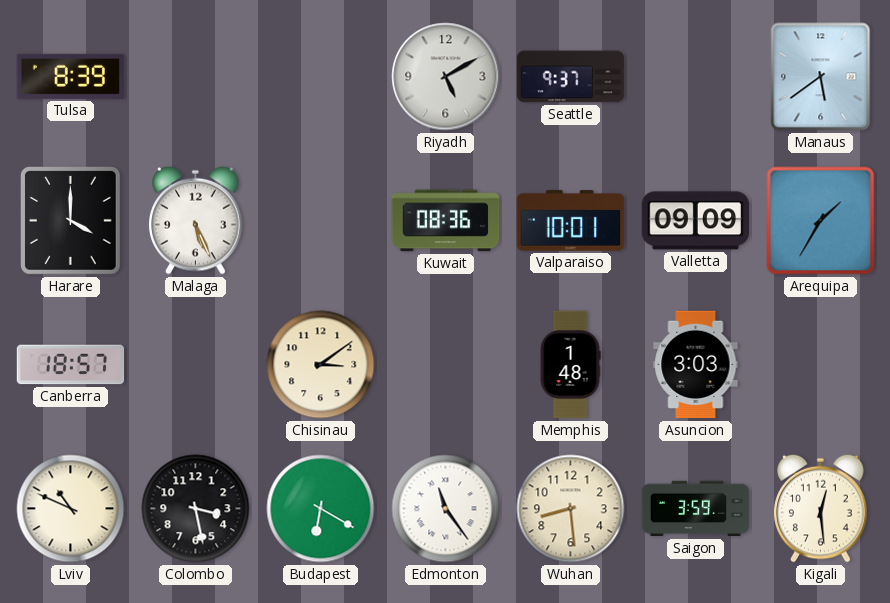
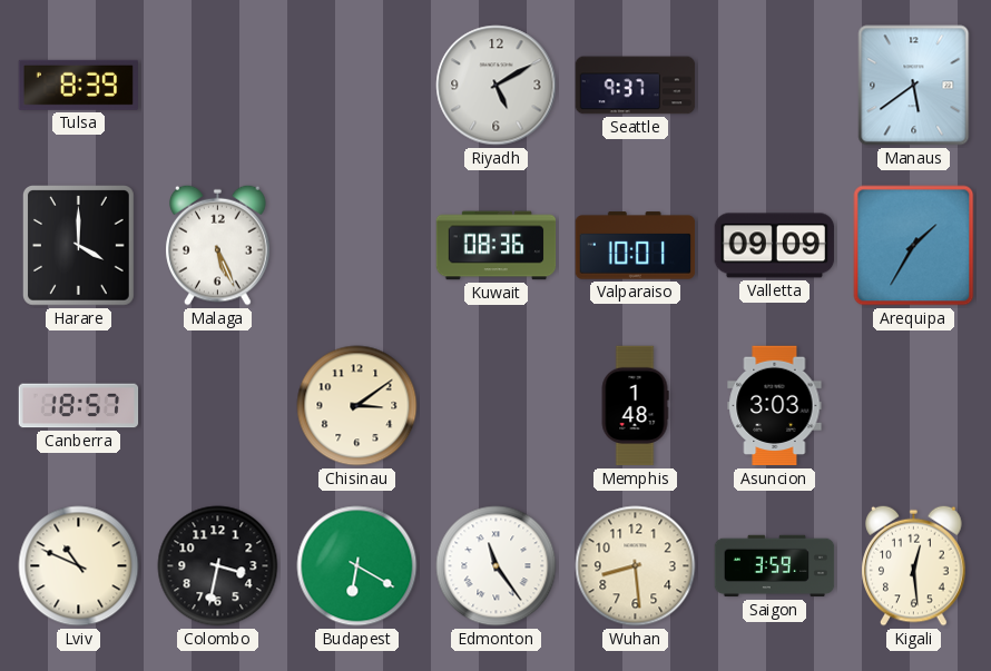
Colombo: 3:28 -> 3:32
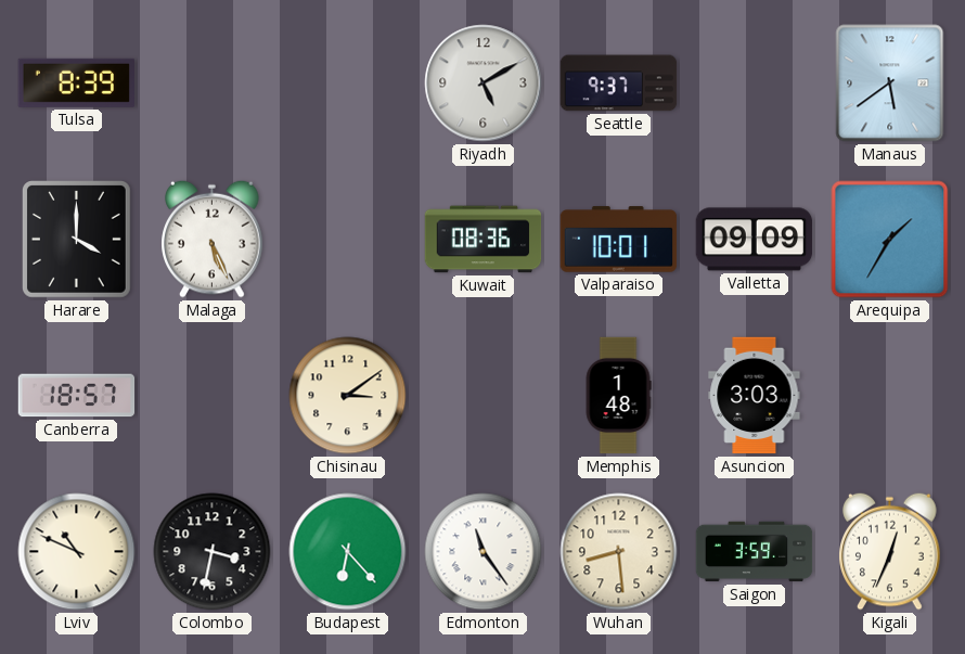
Budapest: 6:20 -> 6:23
Kigali: 12:29 -> 12:34
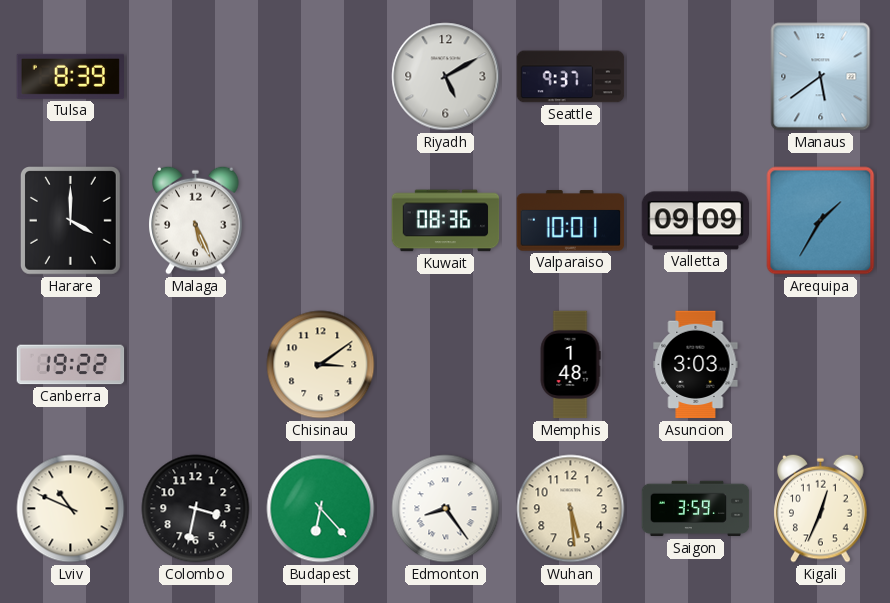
Canberra: 18:57 -> 19:22
Edmonton: 11:24 -> 8:24
Wuhan: 8:29 -> 5:29
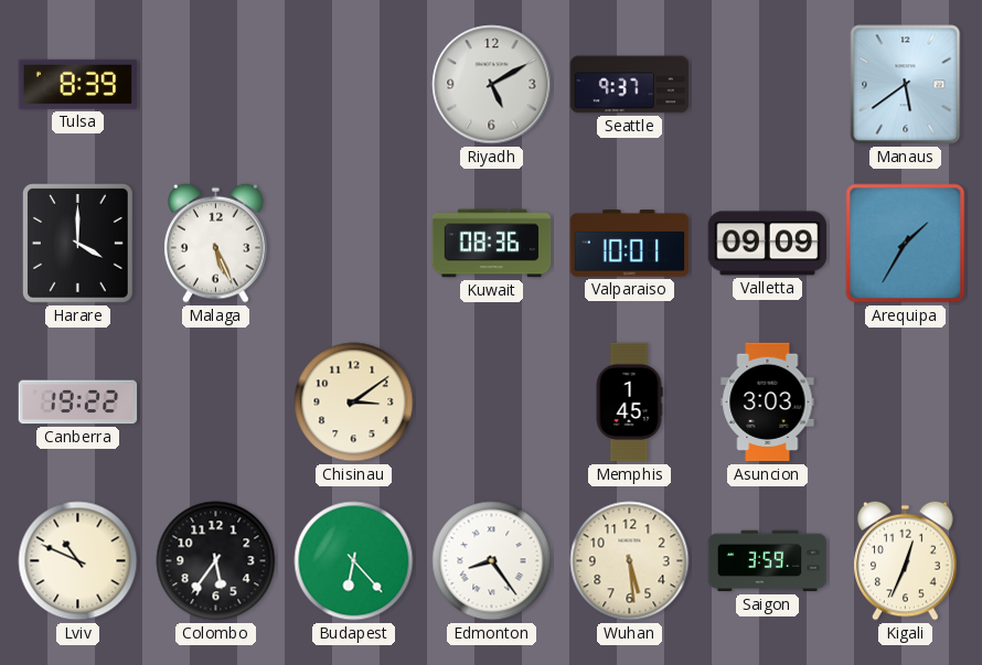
Memphis: 1:48 -> 1:45
Colombo: 3:32 -> 5:36
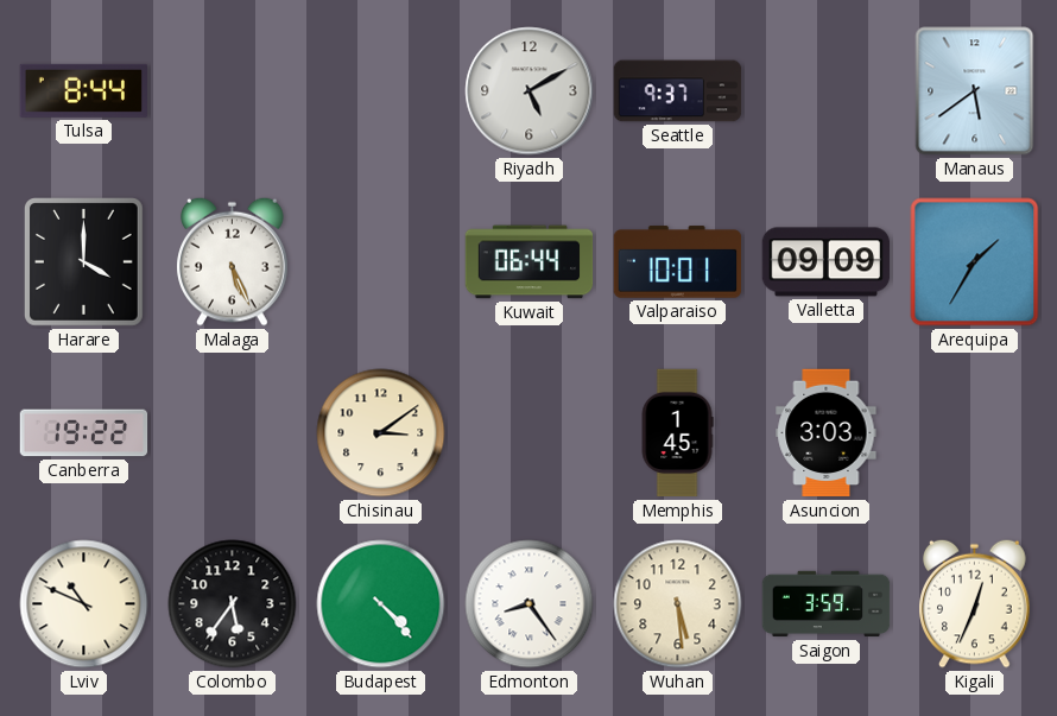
Tulsa: 8:39 -> 8:44
Kuwait: 08:36 -> 06:44
Budapest: 6:23 -> 4:23
